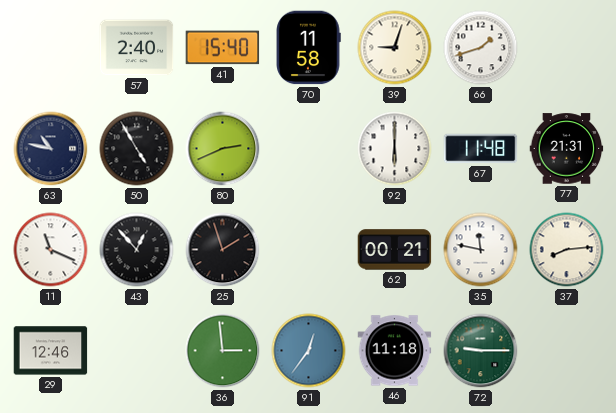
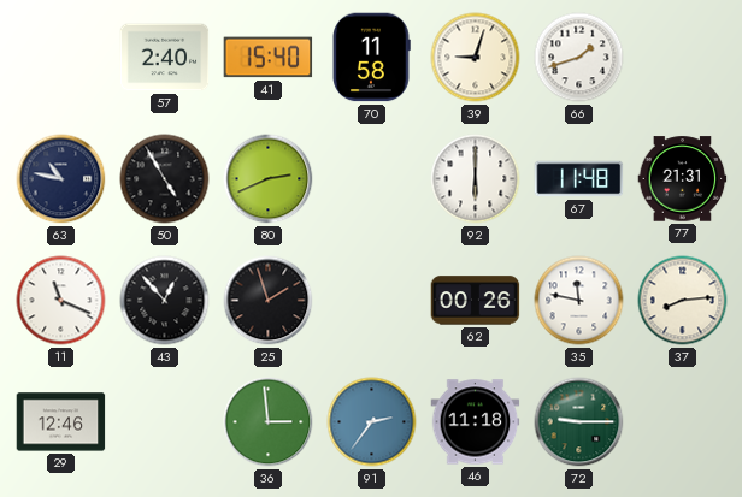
62: 00:21 -> 00:26
91: 12:36 -> 2:36
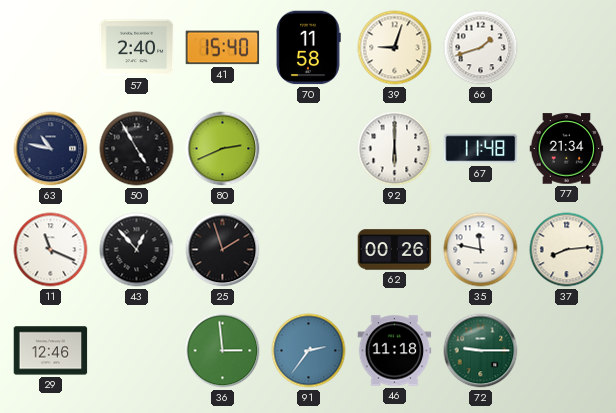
77: 21:31 -> 21:34
